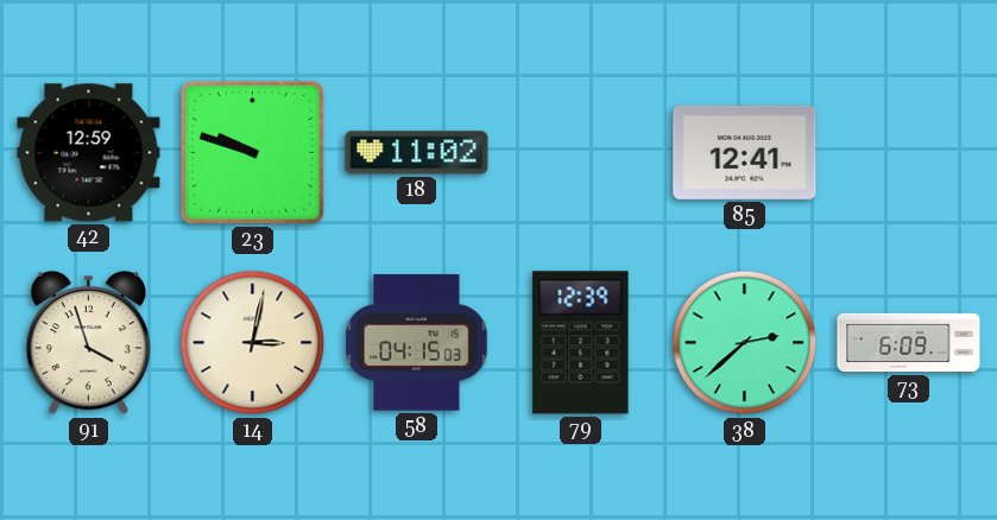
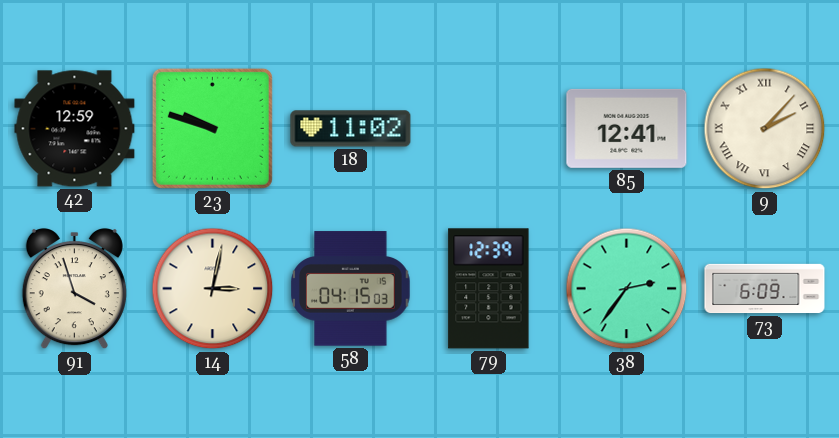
9: none -> 2:07
38: 2:38 -> 2:36
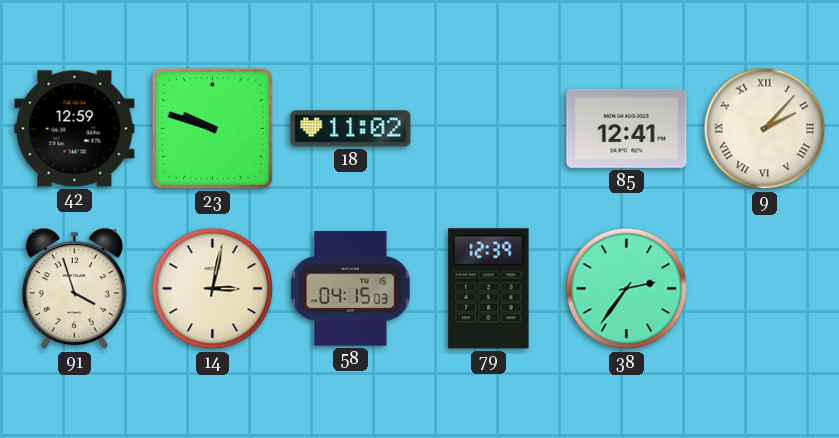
73: 6:09 -> none
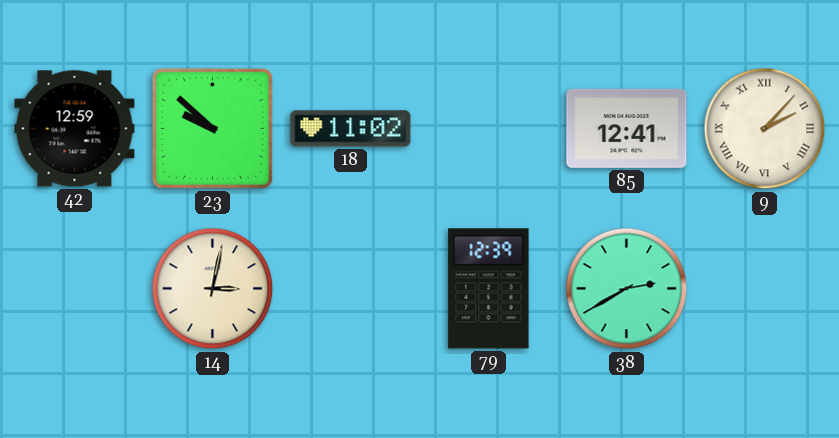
23: 9:48 -> 9:52
91: 3:57 -> none
58: 04:15 -> none
38: 2:36 -> 2:40
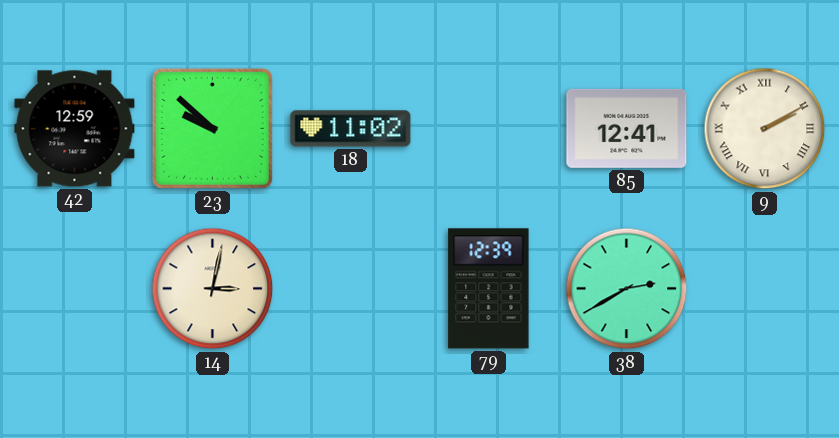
9: 2:07 -> 2:10
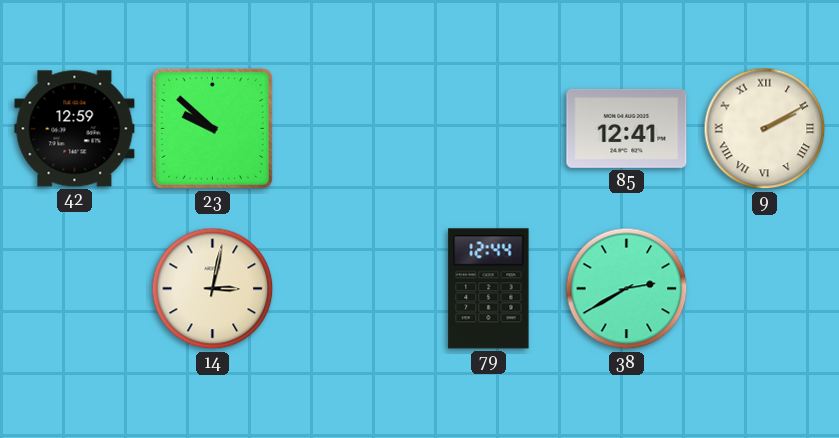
18: 11:02 -> none
79: 12:39 -> 12:44
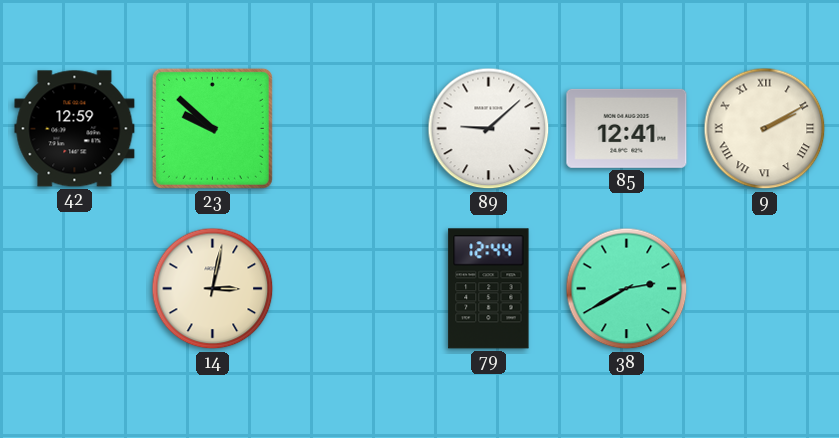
89: none -> 9:08
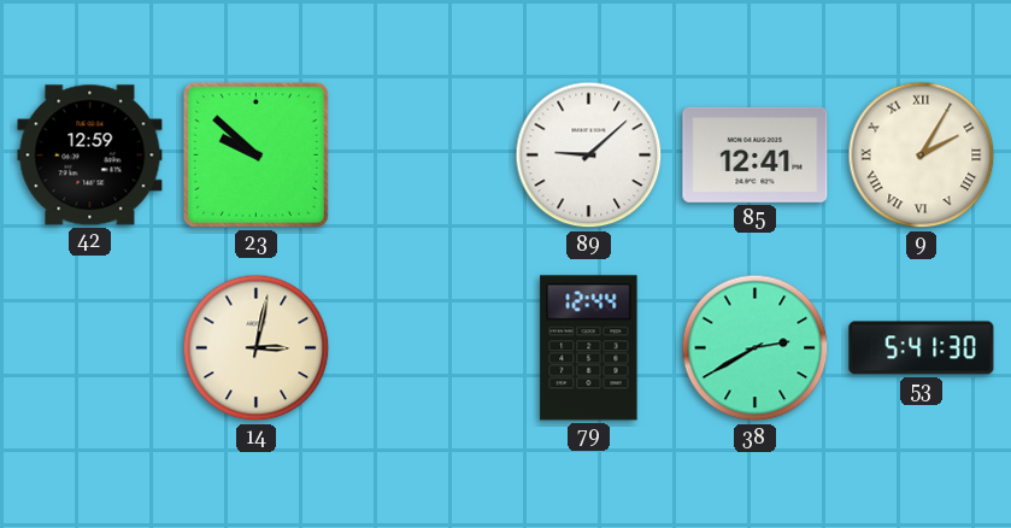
9: 2:10 -> 2:05
53: none -> 5:41
